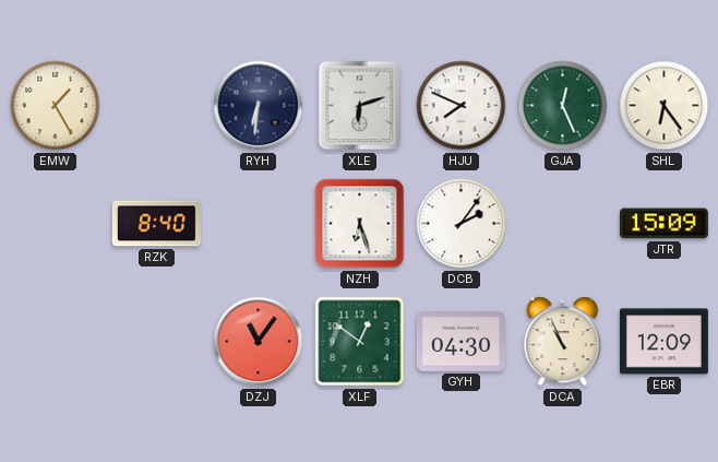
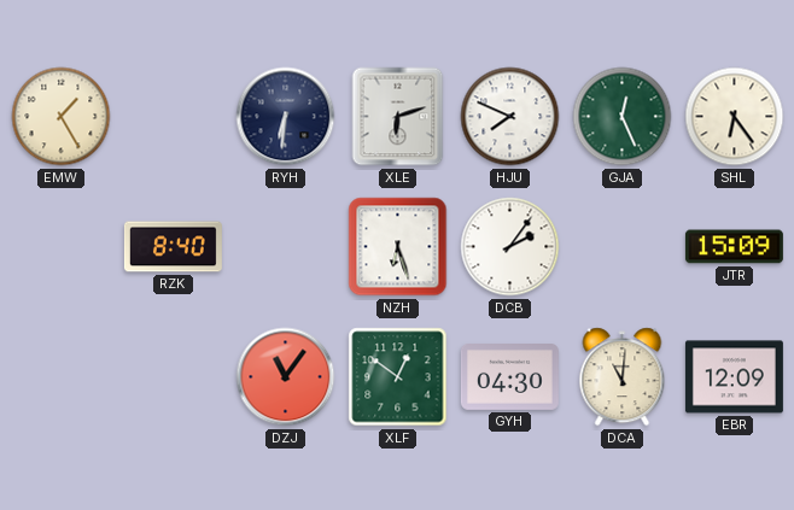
DCA: 10:56 -> 11:01
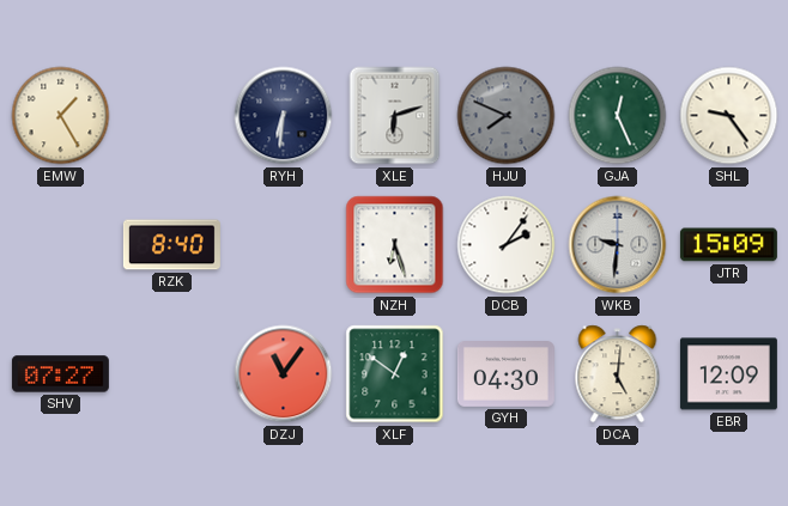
HJU dial: white -> grey
SHL: 6:24 -> 9:24
WKB: none -> 9:31
SHV: none -> 07:27
DCA: 11:01 -> 5:01
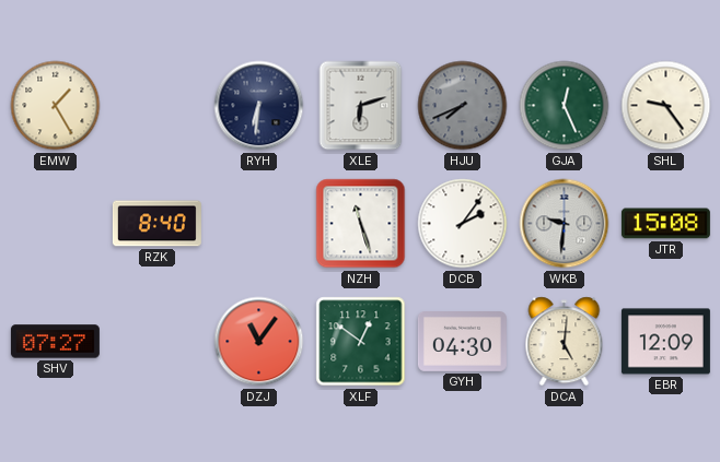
HJU: 7:49 -> 7:41
NZH: 6:27 -> 11:27
JTR: 15:09 -> 15:08
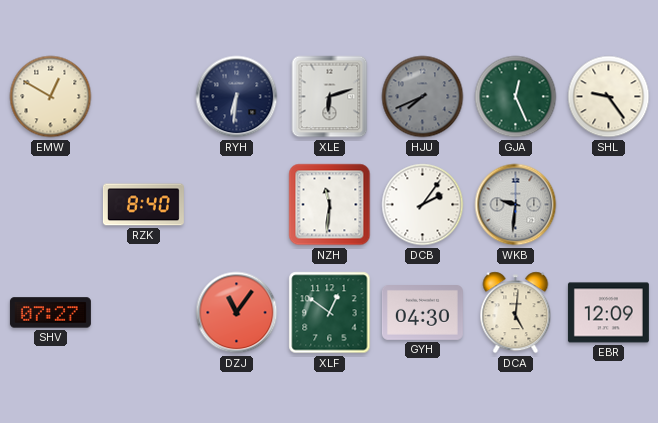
EMW: 1:25 -> 12:50
NZH: 11:27 -> 11:31
JTR: 15:08 -> none
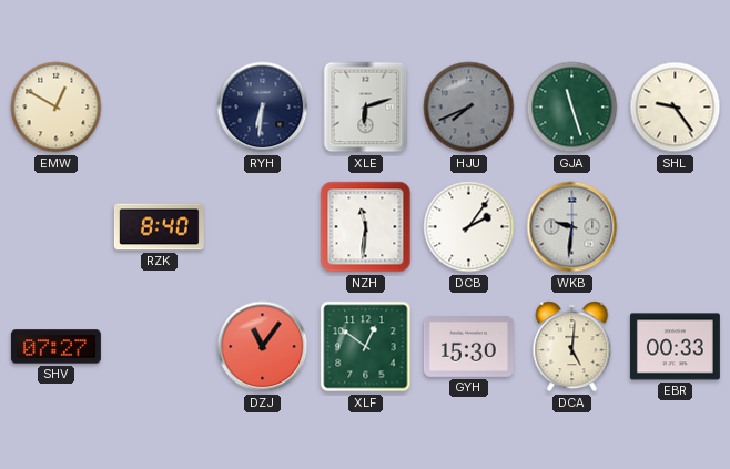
GJA: 12:26 -> 11:27
GYH: 04:30 -> 15:30
EBR: 12:09 -> 00:33
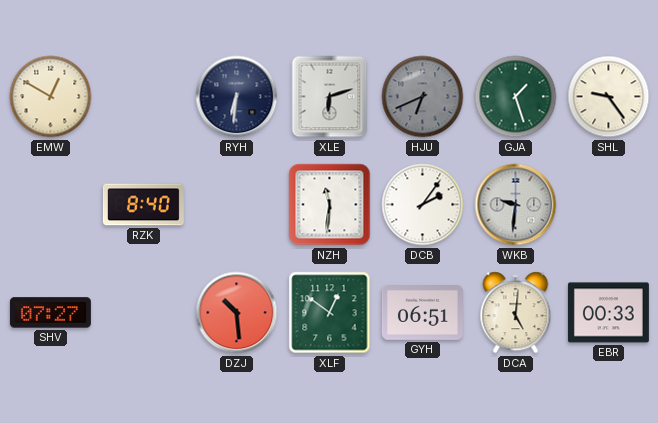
HJU: 7:41 -> 6:41
GJA: 11:27 -> 1:27
DZJ: 11:06 -> 10:29
GYH: 15:30 -> 06:51
